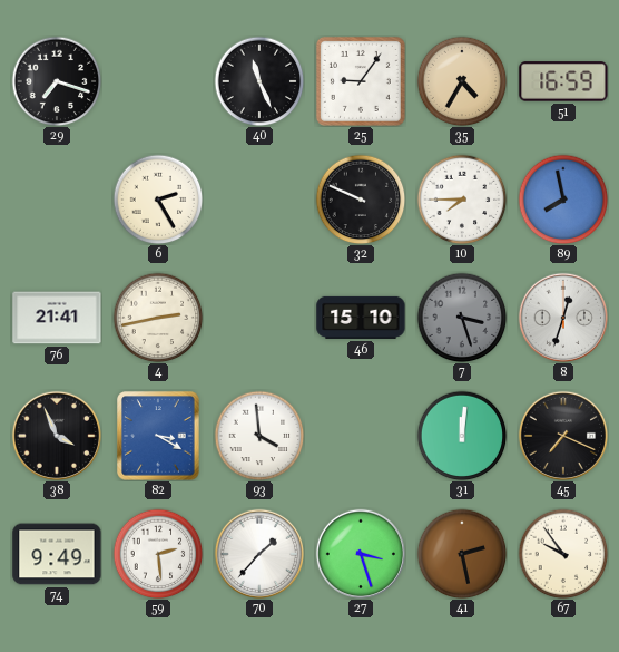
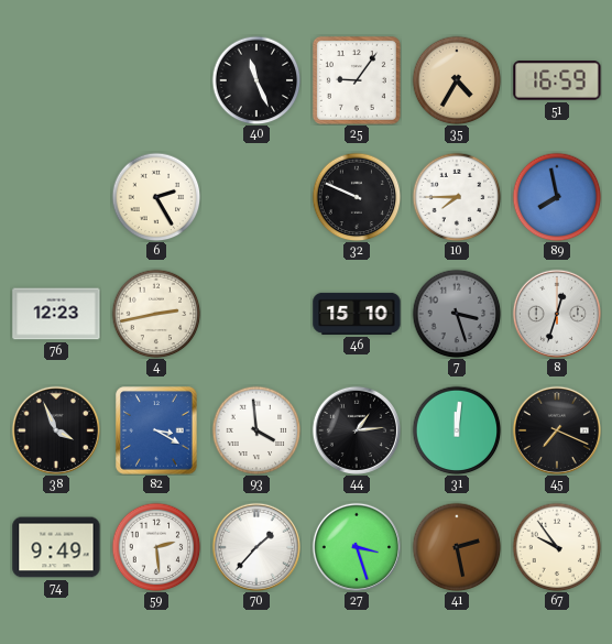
29: 7:18 -> none
76: 21:41 -> 12:23
44: none -> 1:14
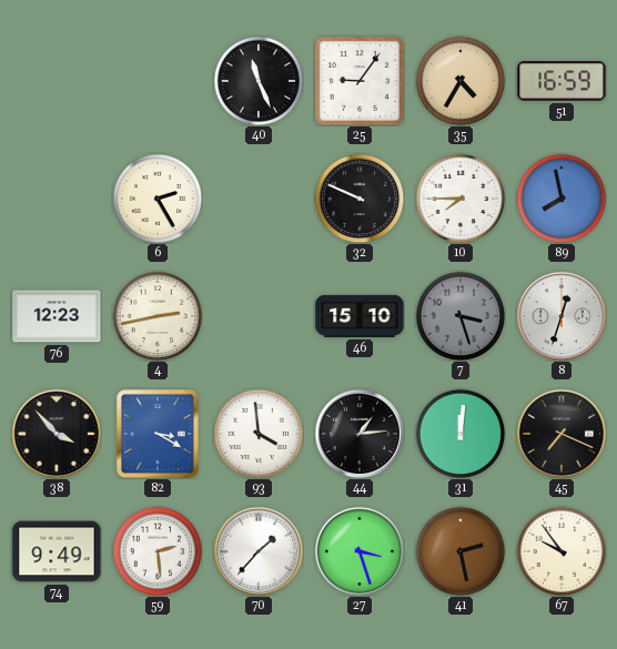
38: 3:56 -> 3:53
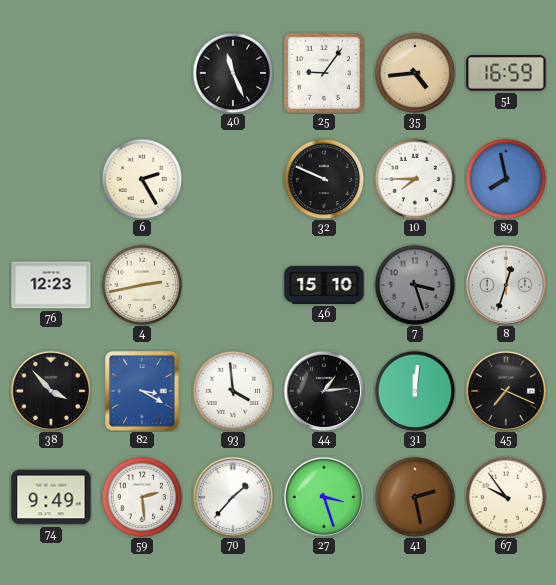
35: 4:35 -> 4:44
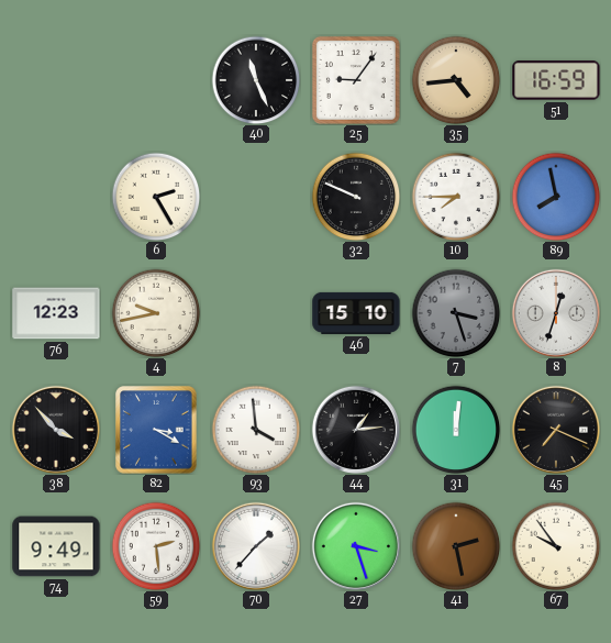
4: 2:43 -> 9:43
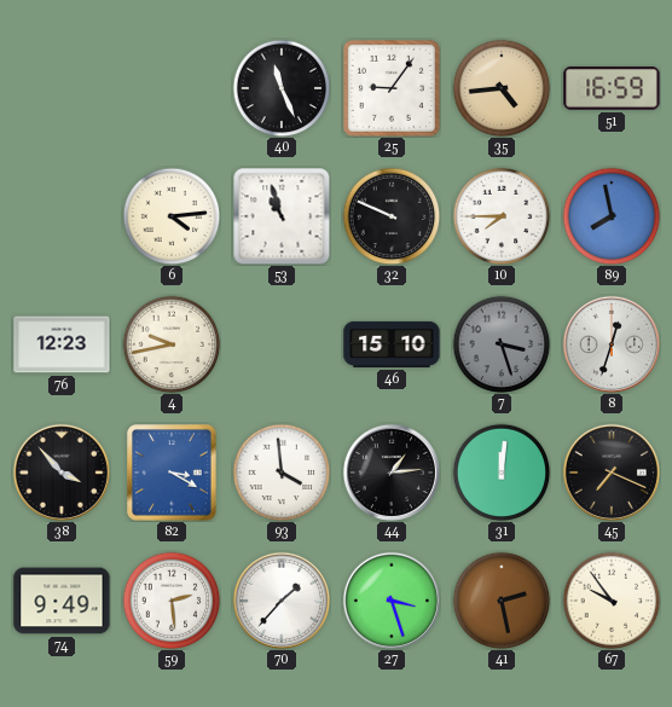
6: 2:25 -> 4:14
53: none -> 10:57
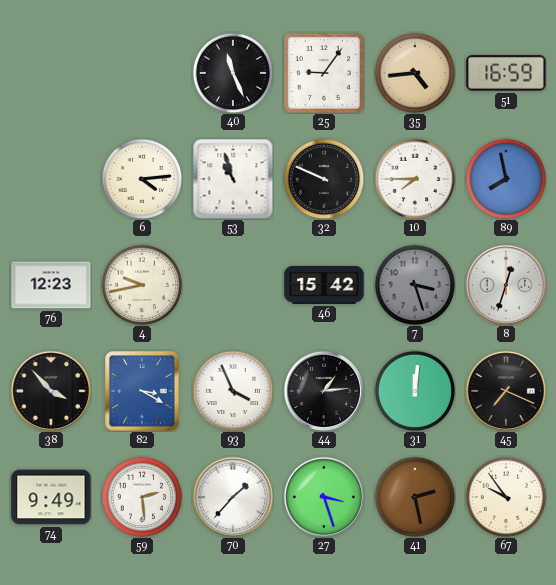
46: 15:10 -> 15:42
93: 3:59 -> 3:56
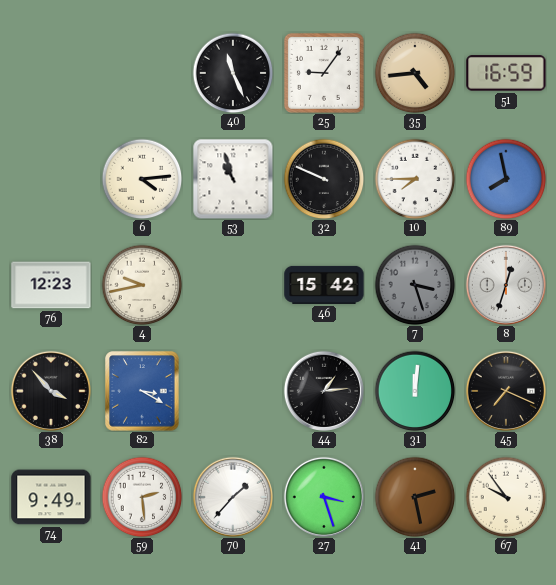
93: 3:56 -> none
